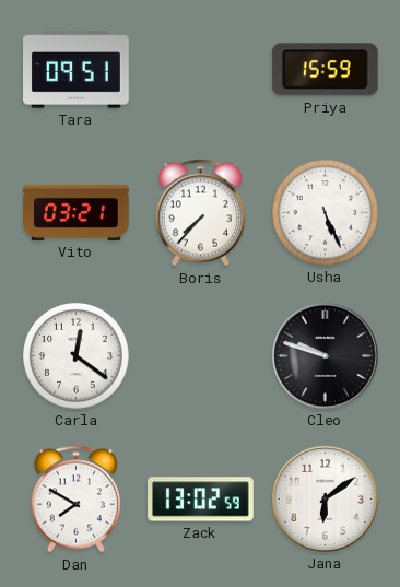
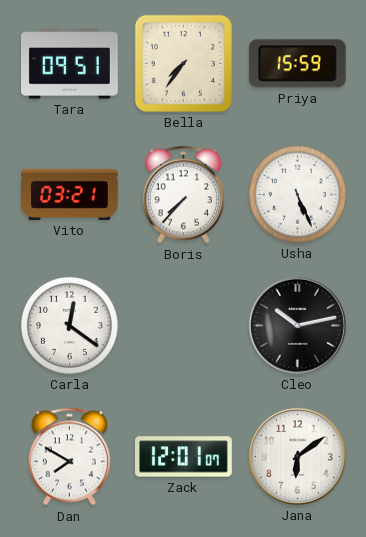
Bella: none -> 7:36
Cleo: 9:48 -> 10:13
Zack: 13:02 -> 12:01
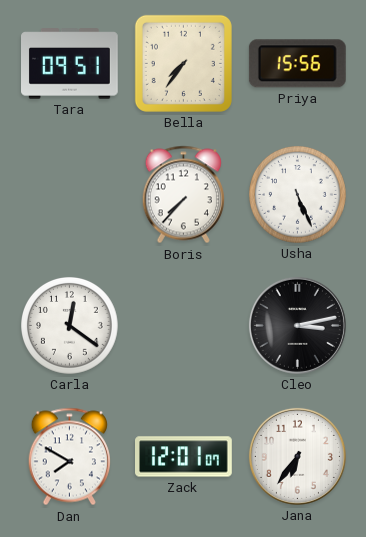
Priya: 15:59 -> 15:56
Vito: 03:21 -> none
Cleo: 10:13 -> 3:13
Jana: 6:09 -> 6:36
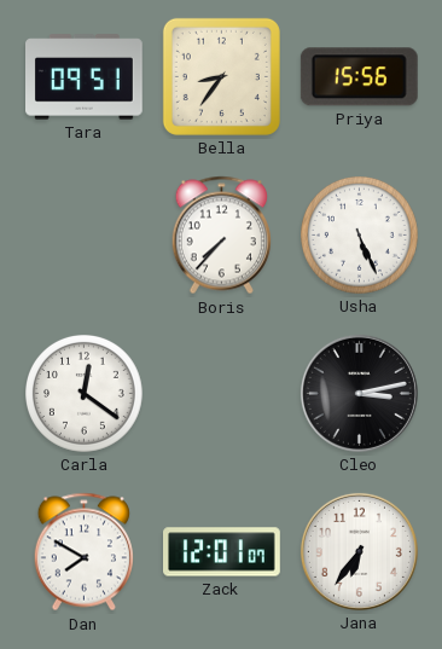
Bella: 7:36 -> 8:36
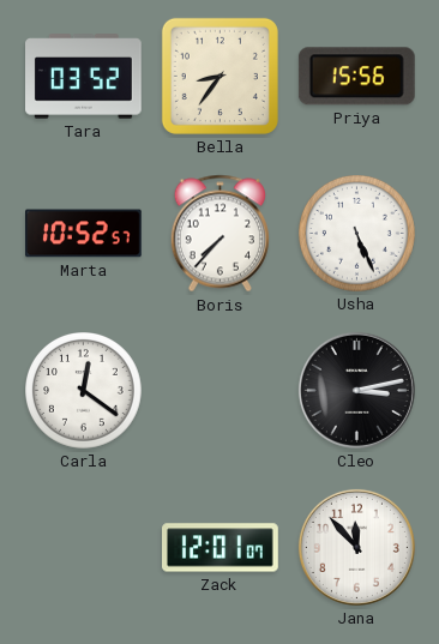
Tara: 09:51 -> 03:52
Marta: none -> 10:52
Dan: 7:50 -> none
Jana: 6:36 -> 11:53
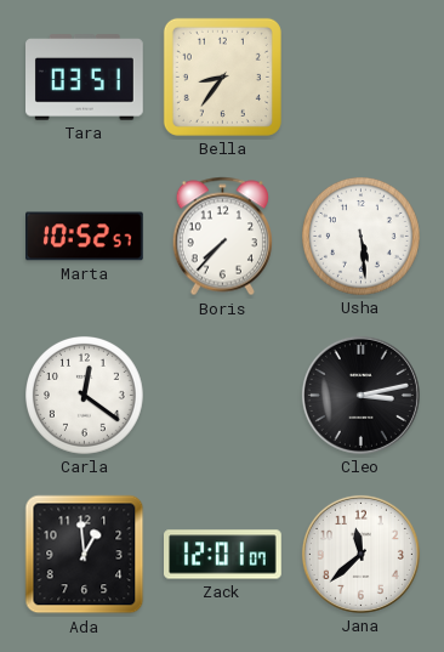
Tara: 03:52 -> 03:51
Priya: 15:56 -> none
Usha: 5:26 -> 5:29
Ada: none -> 12:59
Jana: 11:53 -> 11:38
